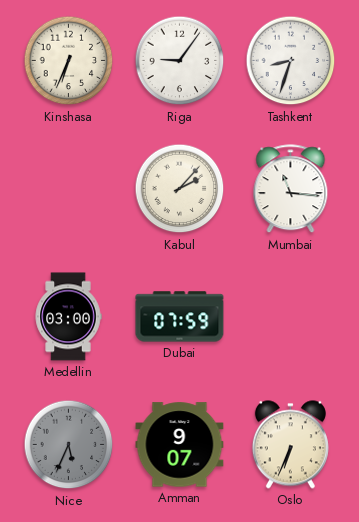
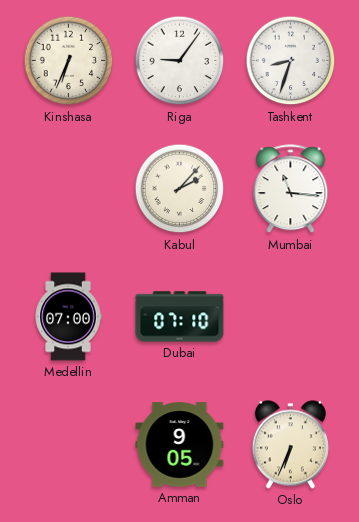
Medellin: 03:00 -> 07:00
Dubai: 07:59 -> 07:10
Nice: 5:34 -> none
Amman: 9:07 -> 9:05
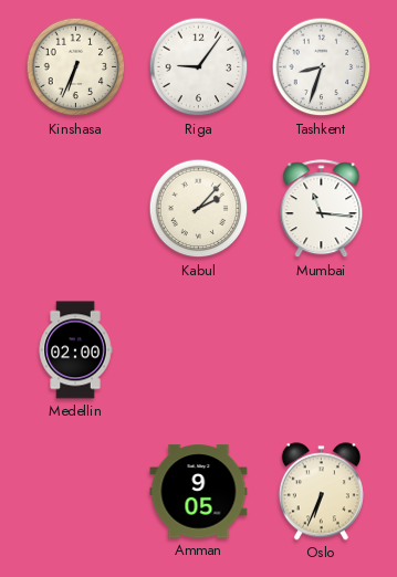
Medellin: 07:00 -> 02:00
Dubai: 07:10 -> none
